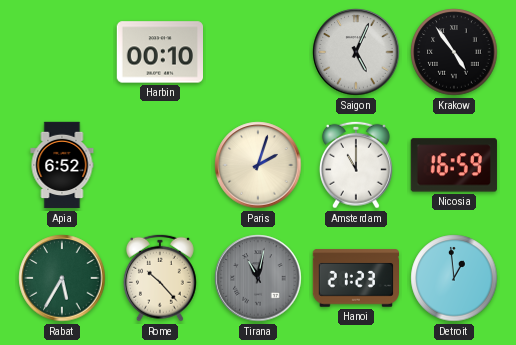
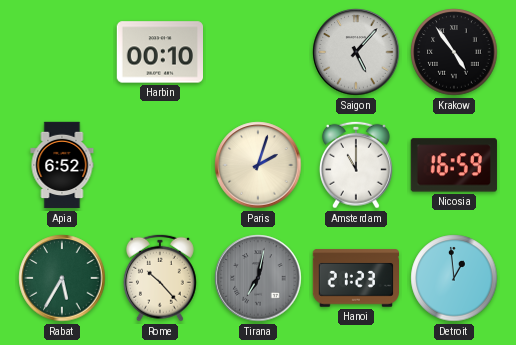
Saigon: 5:04 -> 5:07
Tirana: 11:02 -> 7:02
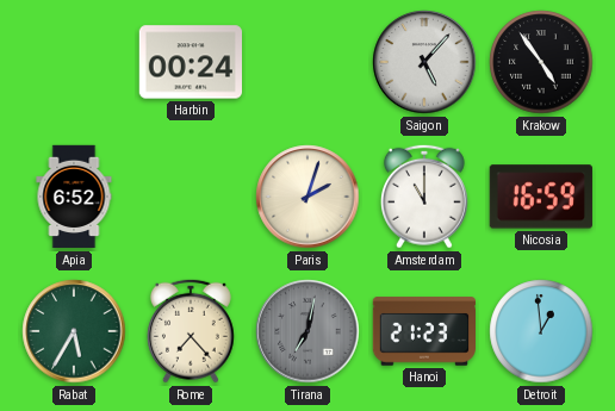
Harbin: 00:10 -> 00:24
Rome: 10:23 -> 7:23
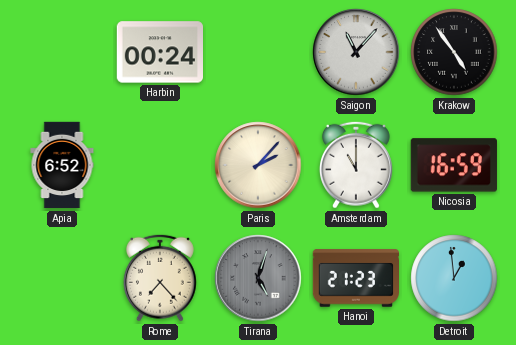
Saigon: 5:07 -> 11:07
Paris: 2:03 -> 2:07
Rabat: 5:35 -> none
Tirana: 7:02 -> 5:03
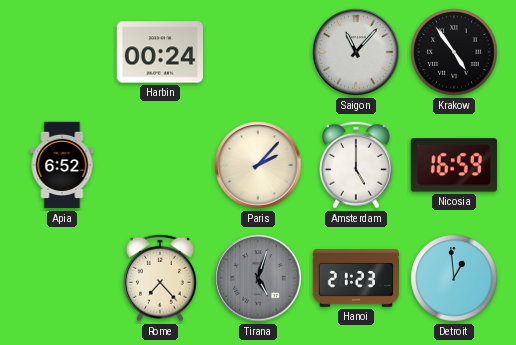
Amsterdam: 11:00 -> 5:00
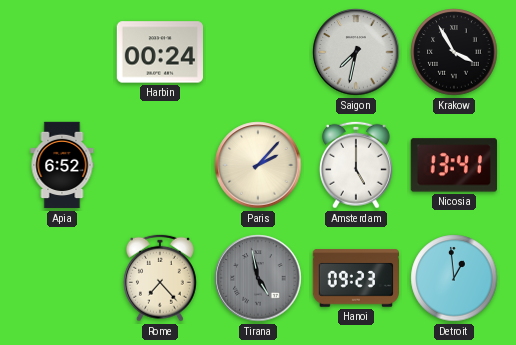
Saigon: 11:07 -> 7:32
Krakow: 4:54 -> 3:55
Nicosia: 16:59 -> 13:41
Tirana: 5:03 -> 4:58
Hanoi: 21:23 -> 09:23
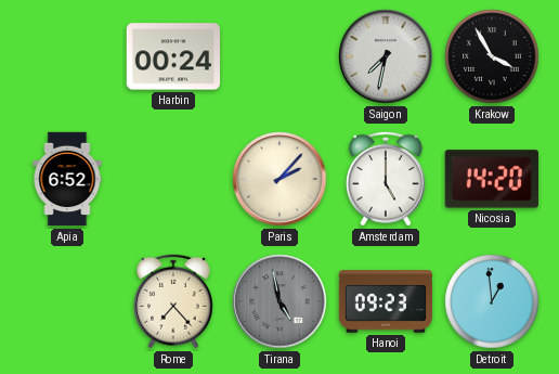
Nicosia: 13:41 -> 14:20
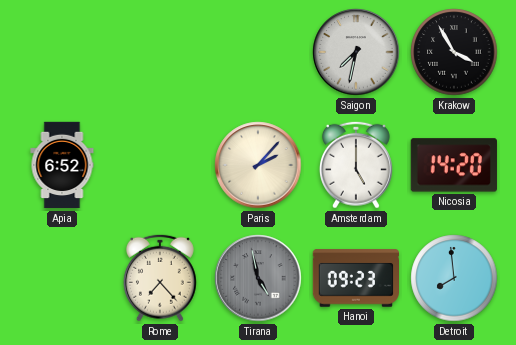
Harbin: 00:24 -> none
Detroit: 12:59 -> 7:59
